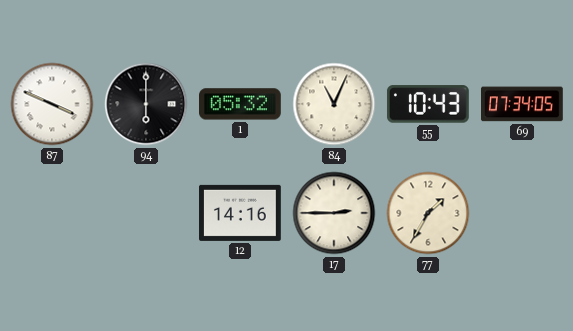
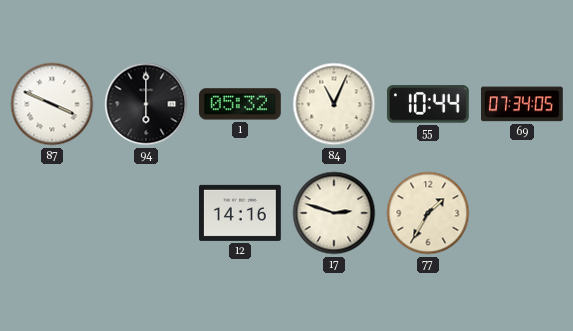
55: 10:43 -> 10:44
17: 2:45 -> 2:48
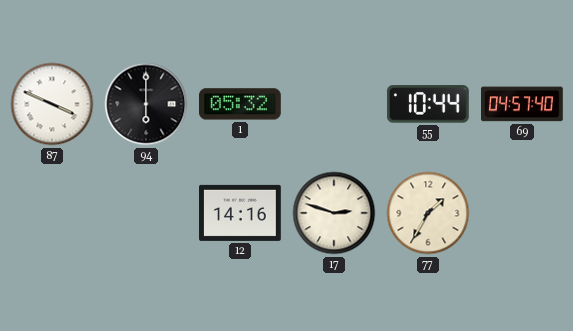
84: 11:04 -> none
69: 07:34 -> 04:57
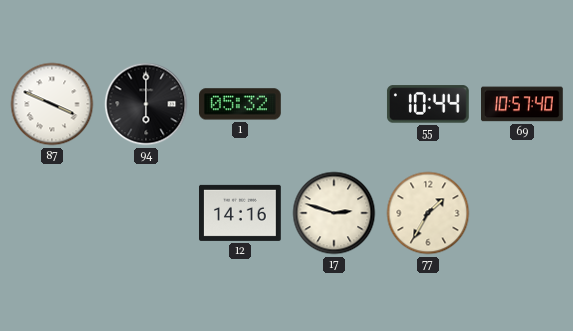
69: 04:57 -> 10:57
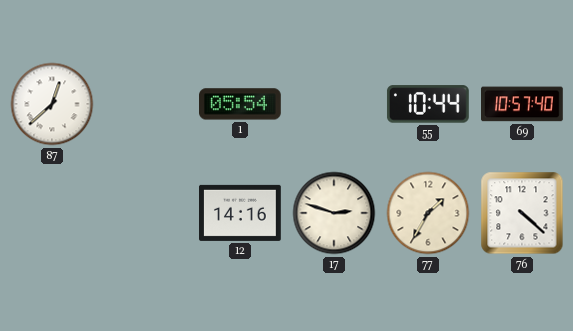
87: 3:49 -> 12:38
94: 6:00 -> none
1: 05:32 -> 05:54
76: none -> 4:22
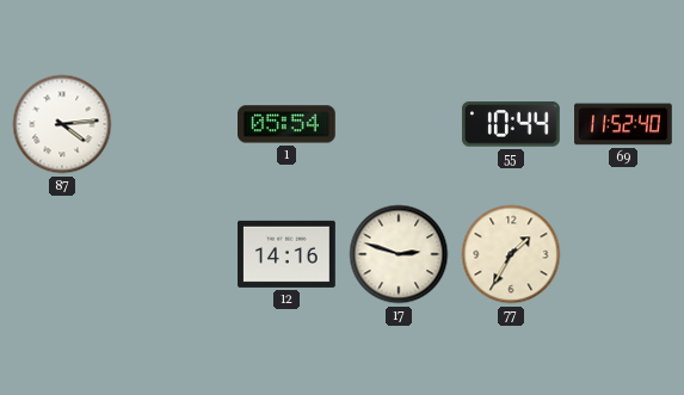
87: 12:38 -> 4:14
69: 10:57 -> 11:52
76: 4:22 -> none
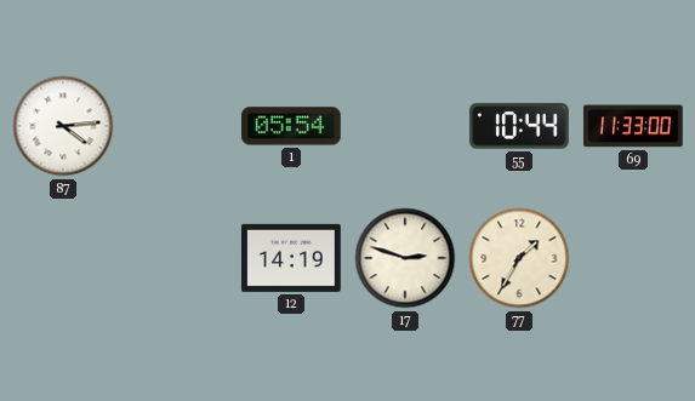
69: 11:52 -> 11:33
12: 14:16 -> 14:19
